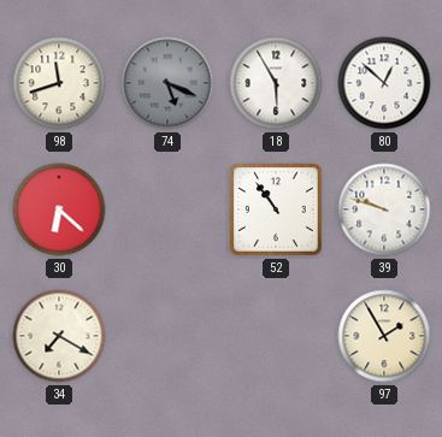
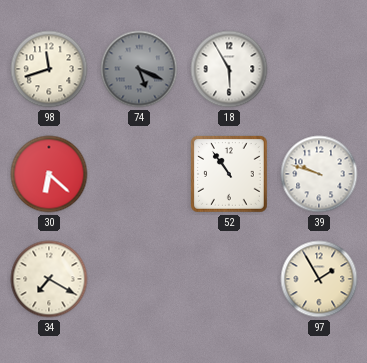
80: 12:52 -> none
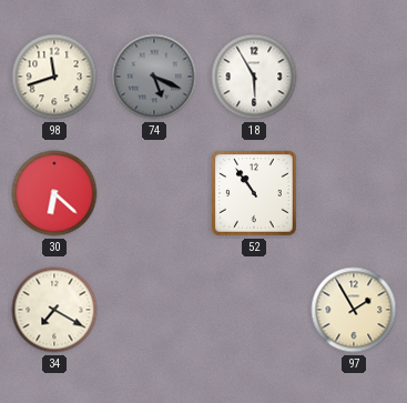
39: 9:48 -> none
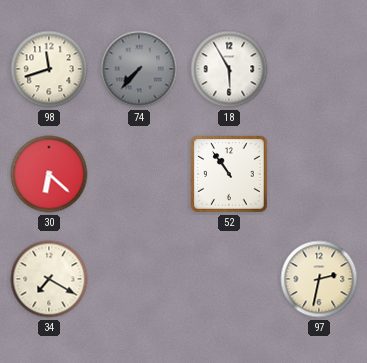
74: 5:19 -> 7:37
97: 1:55 -> 2:32
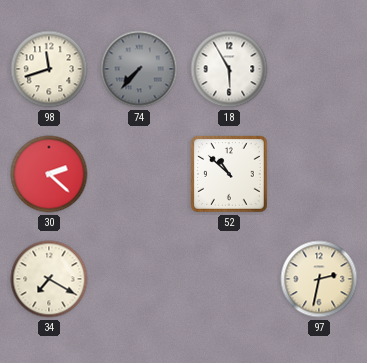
30: 6:22 -> 2:22
52: 10:54 -> 10:52
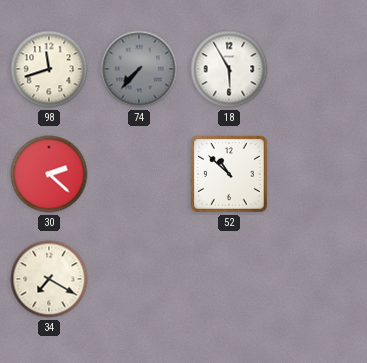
97: 2:32 -> none
